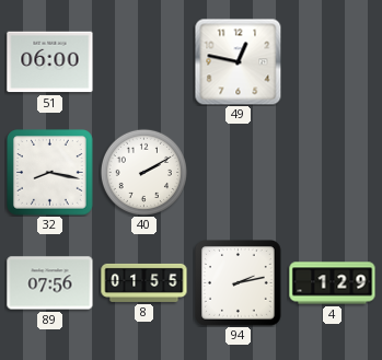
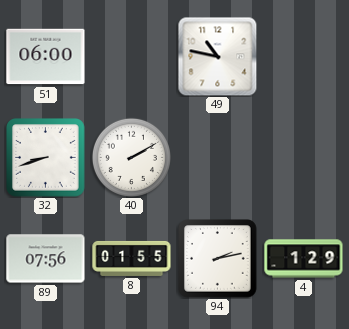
49: 12:47 -> 10:47
32: 8:17 -> 8:42
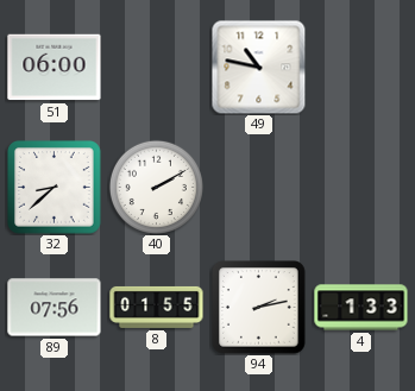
32: 8:42 -> 8:38
4: 1:29 -> 1:33
